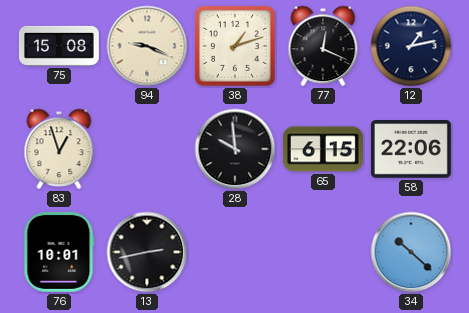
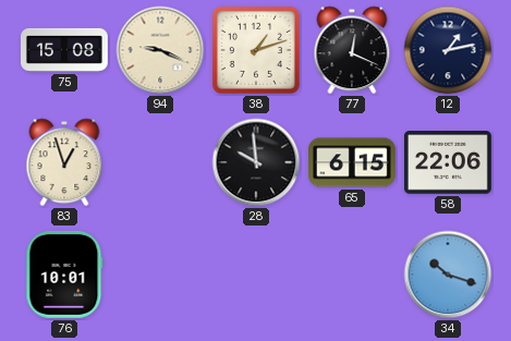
13: 2:43 -> none
34: 10:22 -> 10:18
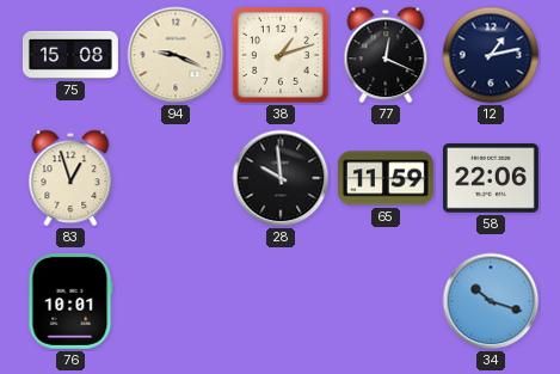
65: 6:15 -> 11:59
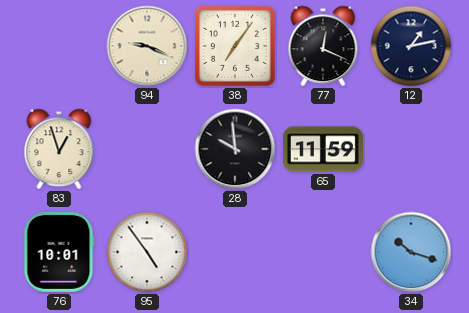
75: 15:08 -> none
38: 1:12 -> 7:06
58: 22:06 -> none
95: none -> 4:54
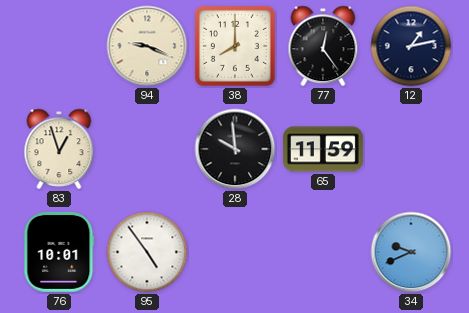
38: 7:06 -> 8:00
77: 12:19 -> 12:24
34: 10:18 -> 9:41
